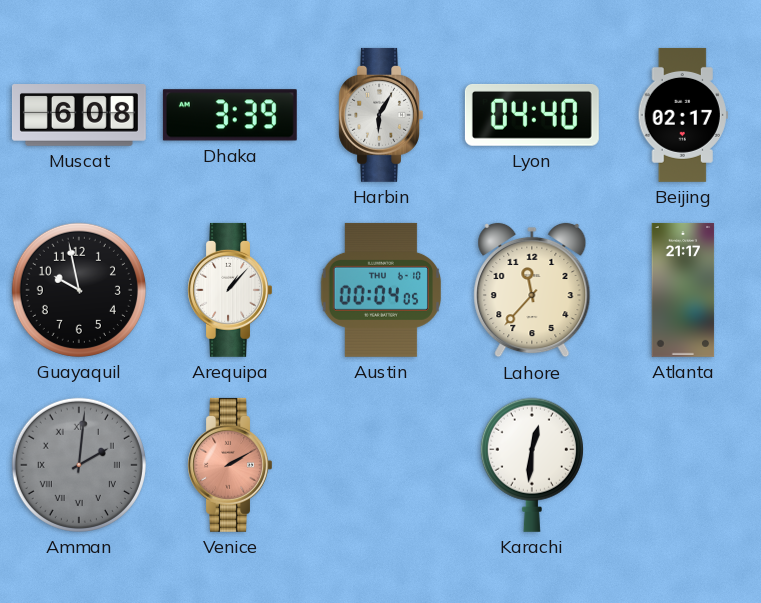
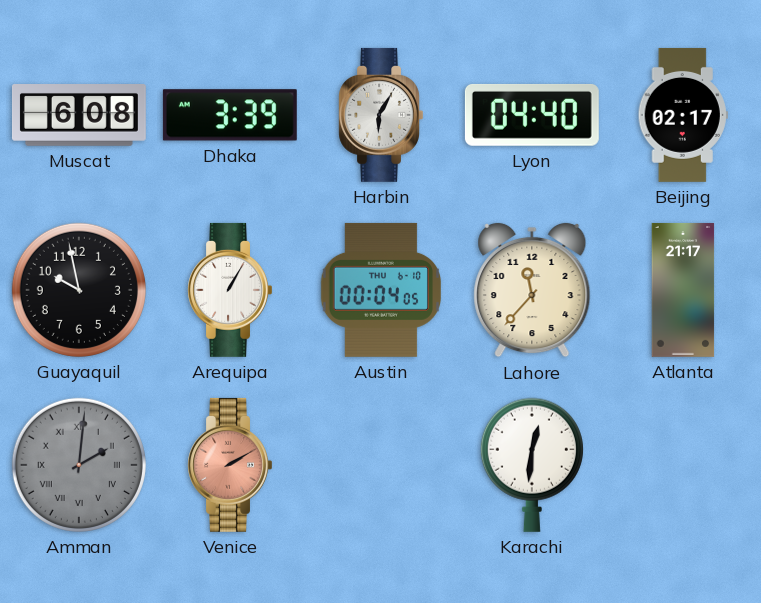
Arequipa: 1:07 -> 1:05
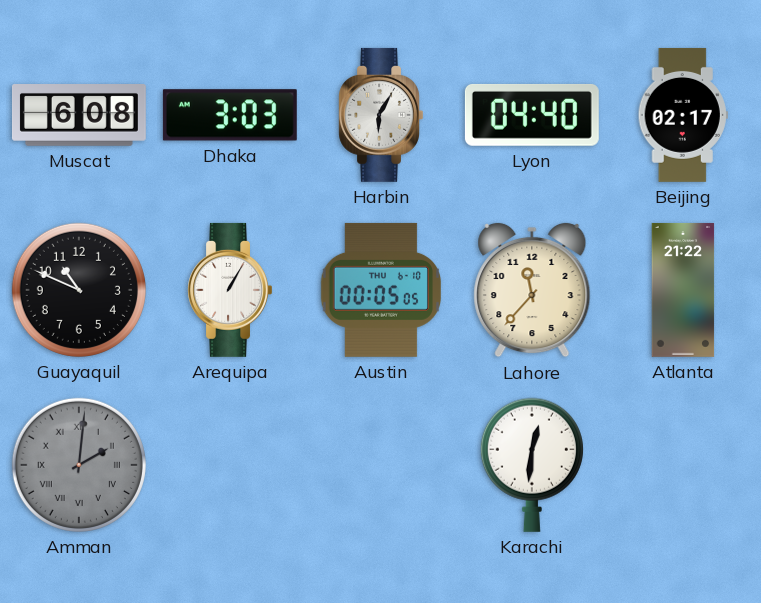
Dhaka: 3:39 -> 3:03
Guayaquil: 9:58 -> 10:49
Austin: 00:04 -> 00:05
Atlanta: 21:17 -> 21:22
Venice: 2:10 -> none
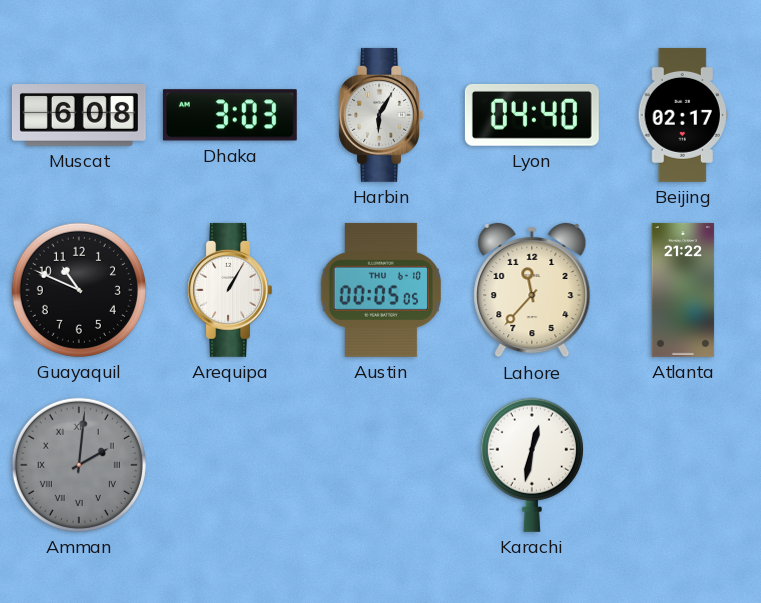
Karachi: 12:31 -> 12:32
